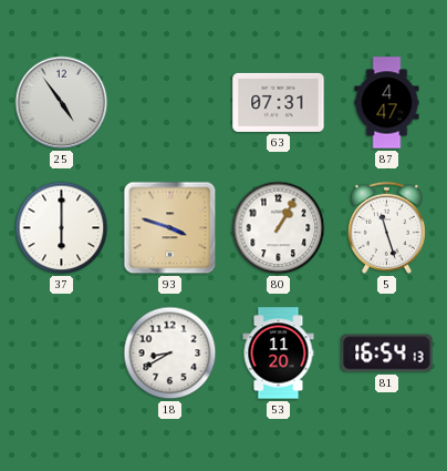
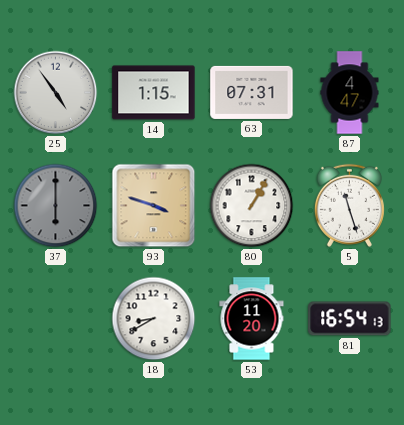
14: none -> 1:15
37 dial: white -> grey
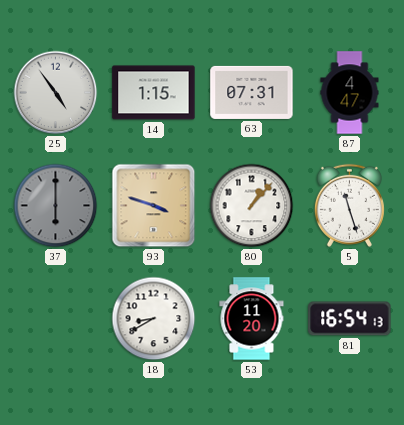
80: 1:05 -> 1:07
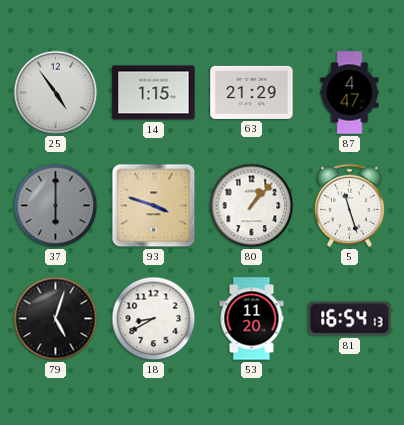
63: 07:31 -> 21:29
79: none -> 5:03
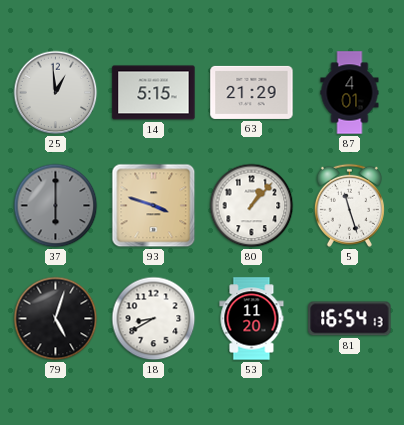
25: 4:54 -> 12:59
14: 1:15 -> 5:15
87: 4:47 -> 4:01
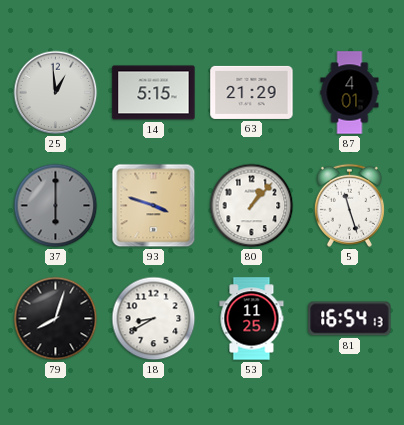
79: 5:03 -> 8:03
53: 11:20 -> 11:25
